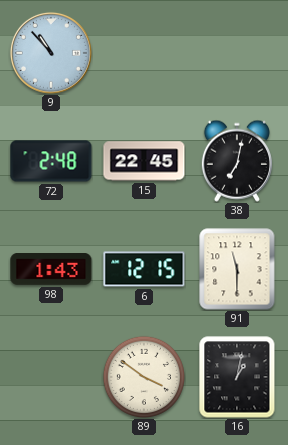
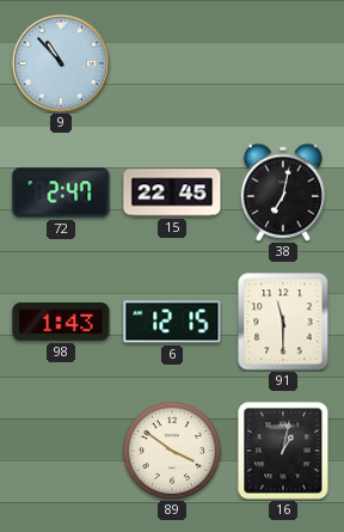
72: 2:48 -> 2:47
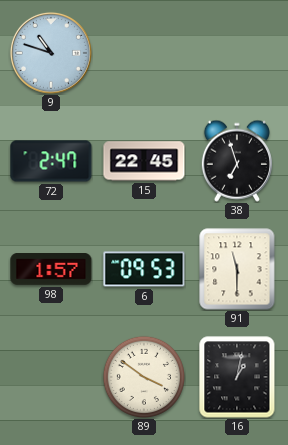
9: 10:53 -> 10:48
38: 7:02 -> 6:57
98: 1:43 -> 1:57
6: 12:15 -> 09:53
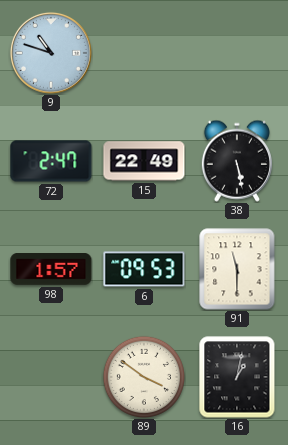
15: 22:45 -> 22:49
38: 6:57 -> 5:28
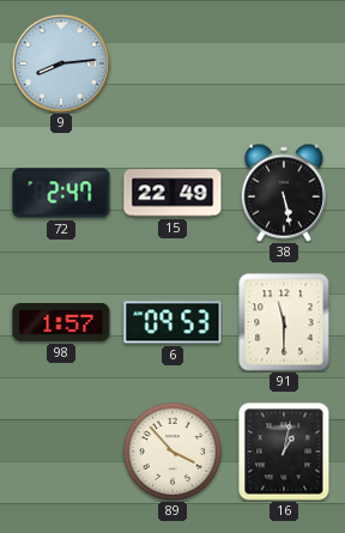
9: 10:48 -> 8:14
89: 3:51 -> 3:53
